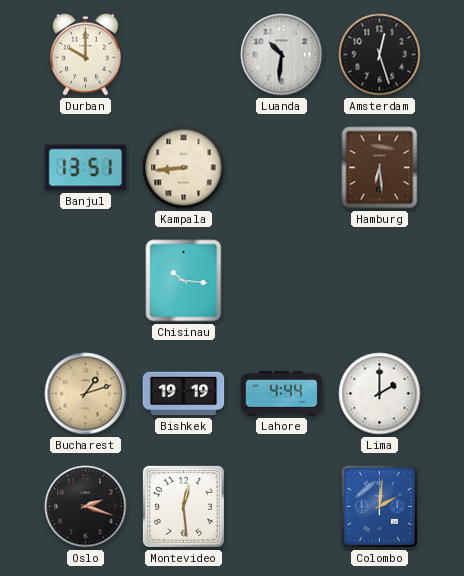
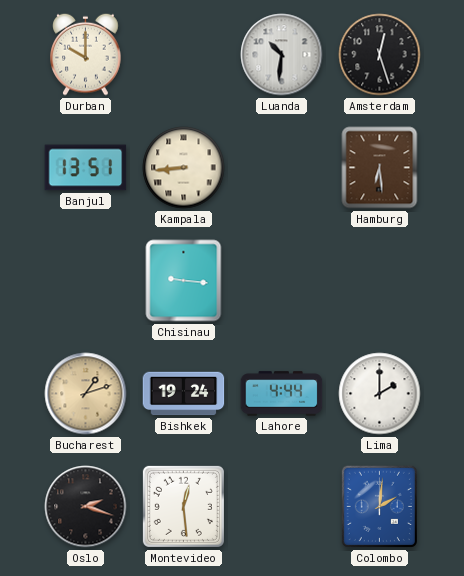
Chisinau: 10:16 -> 9:16
Bishkek: 19:19 -> 19:24
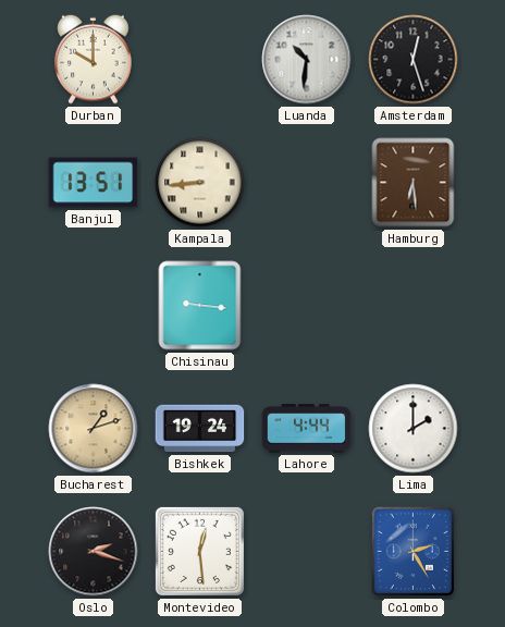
Colombo: 2:01 -> 2:25
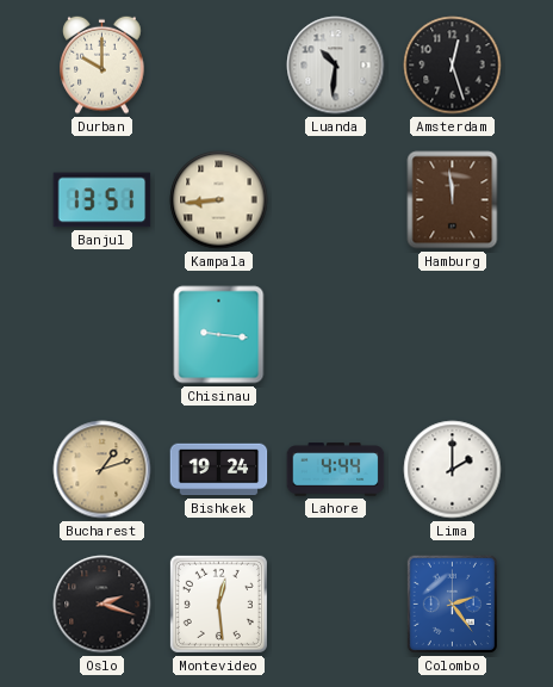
Hamburg: 6:29 -> 11:59
Colombo: 2:25 -> 2:24
